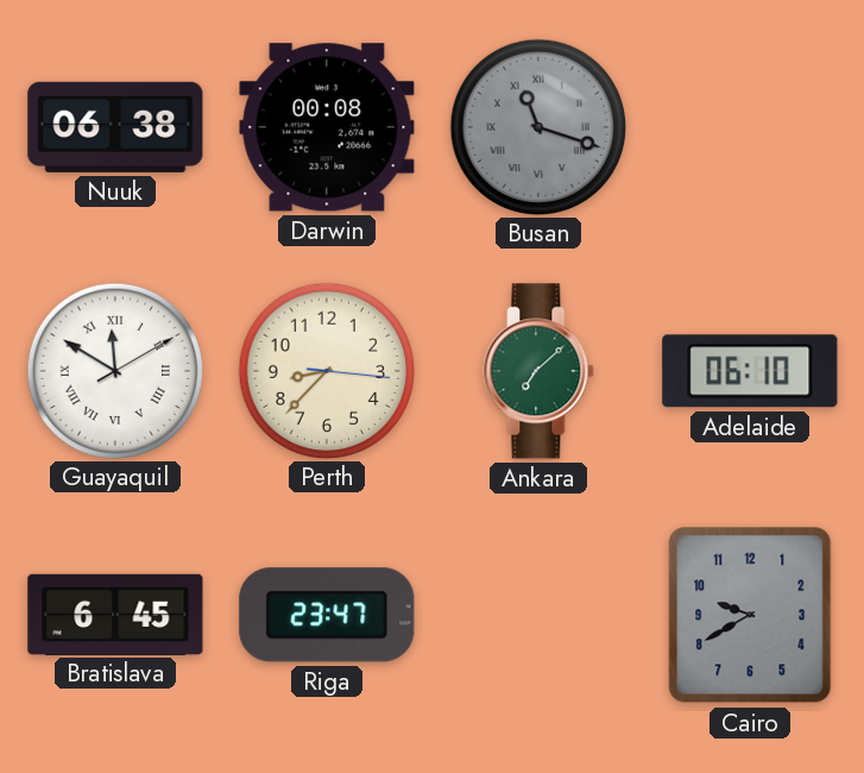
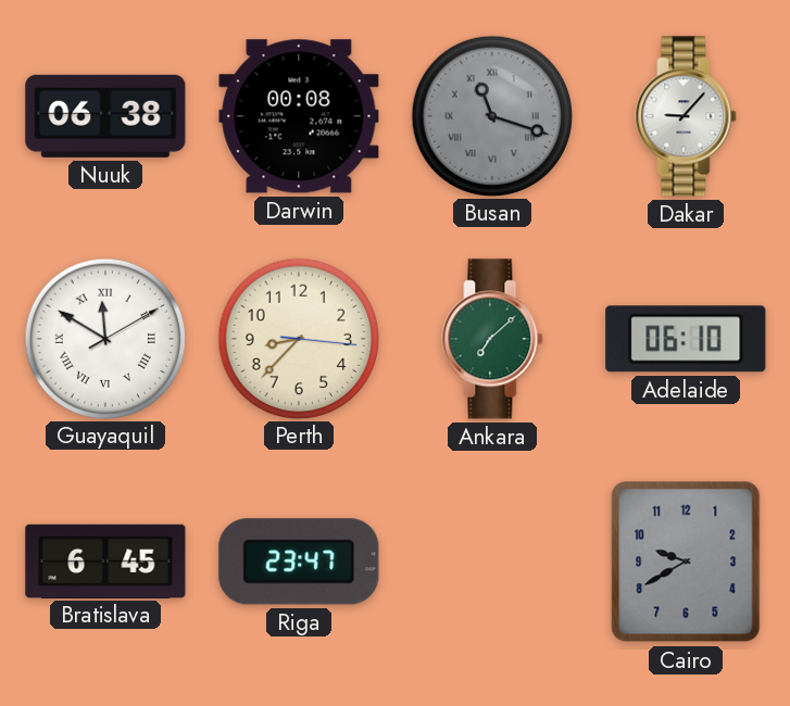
Dakar: none -> 9:07
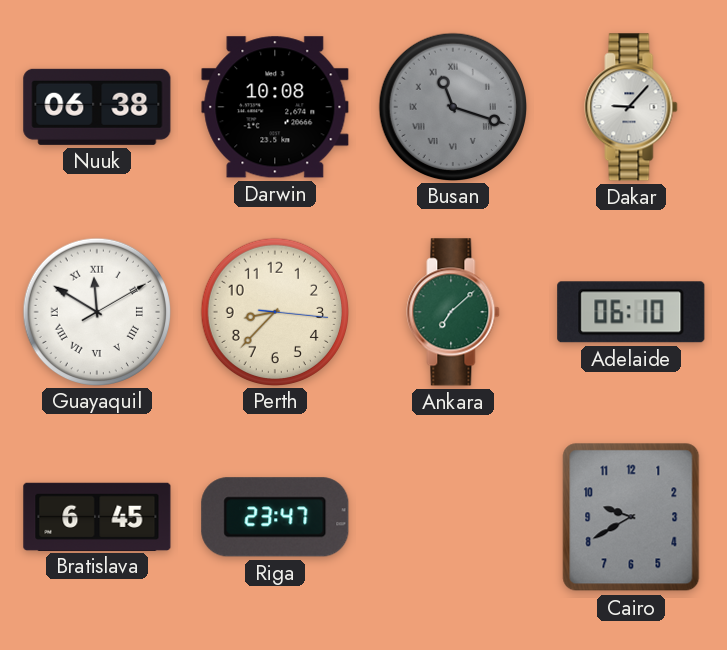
Darwin: 00:08 -> 10:08
